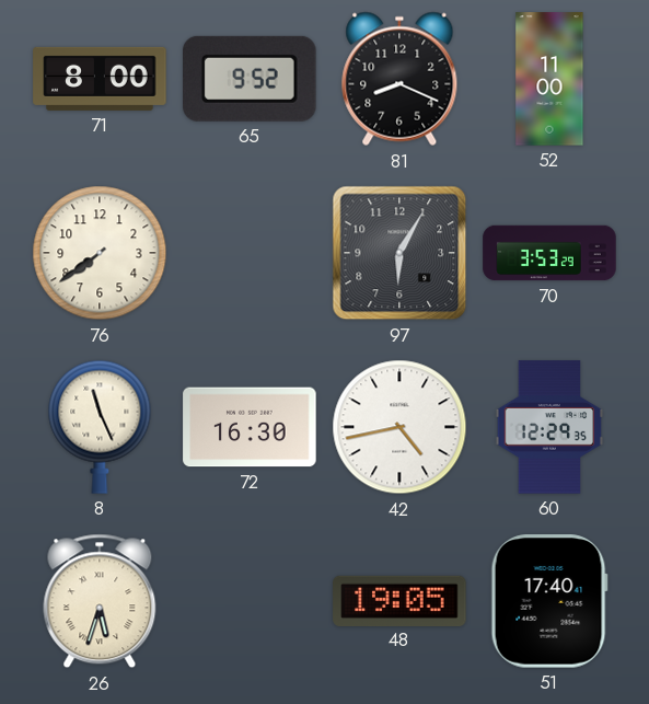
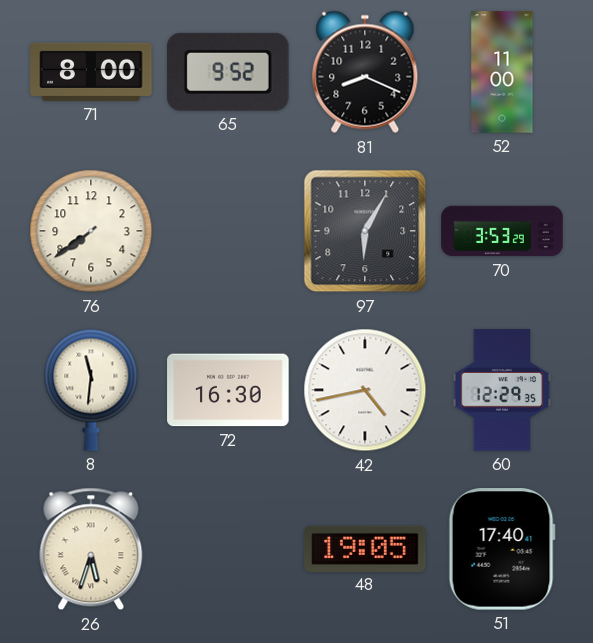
8: 11:26 -> 11:31
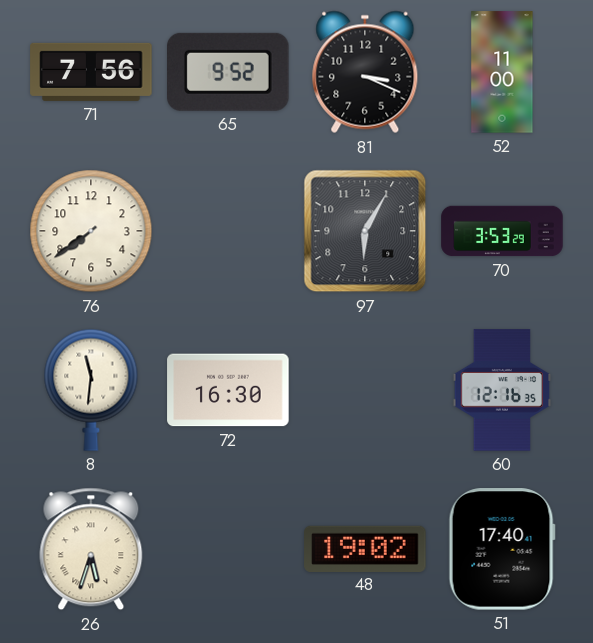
71: 8:00 -> 7:56
81: 8:19 -> 3:19
42: 4:43 -> none
60: 12:29 -> 12:16
48: 19:05 -> 19:02
